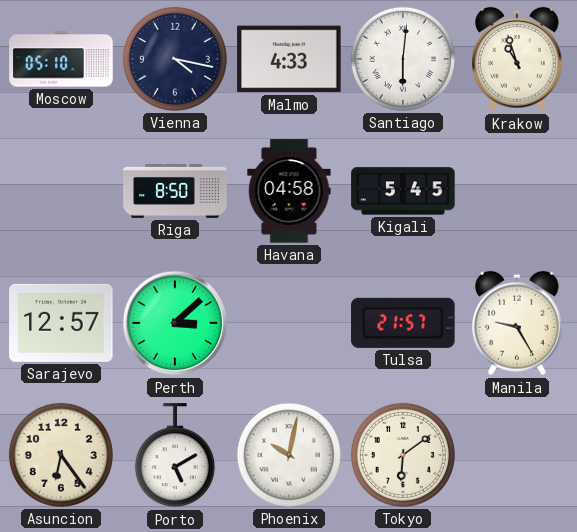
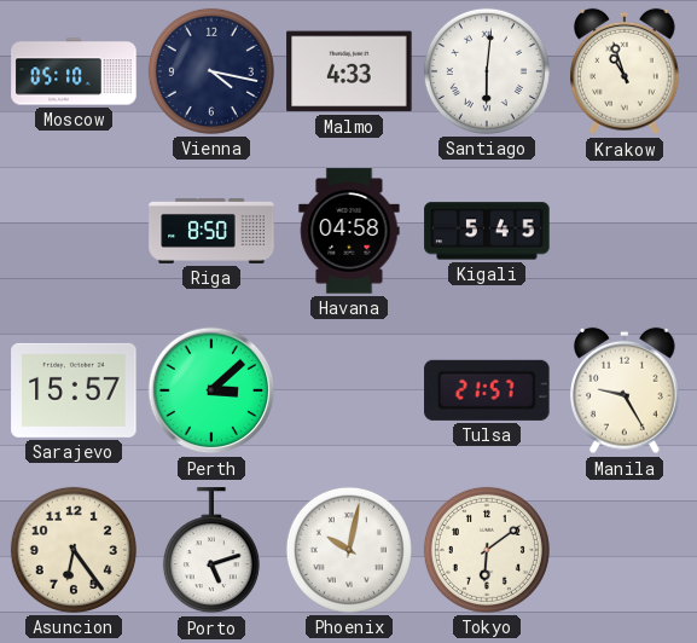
Sarajevo: 12:57 -> 15:57
Porto: 5:10 -> 5:12
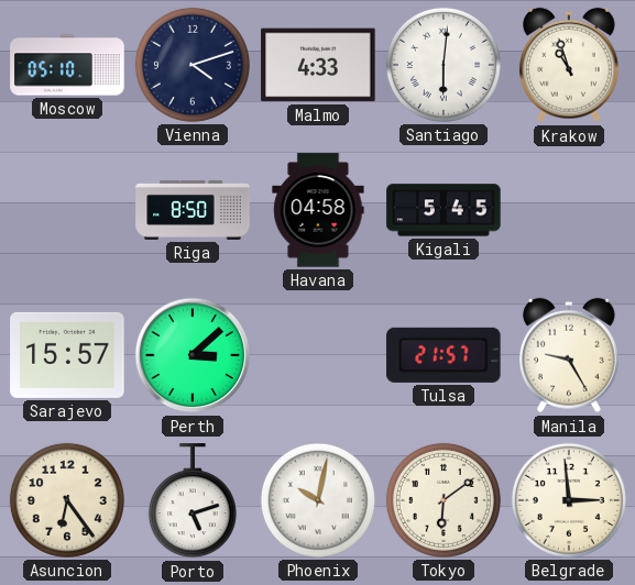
Vienna: 4:17 -> 4:12
Belgrade: none -> 2:59
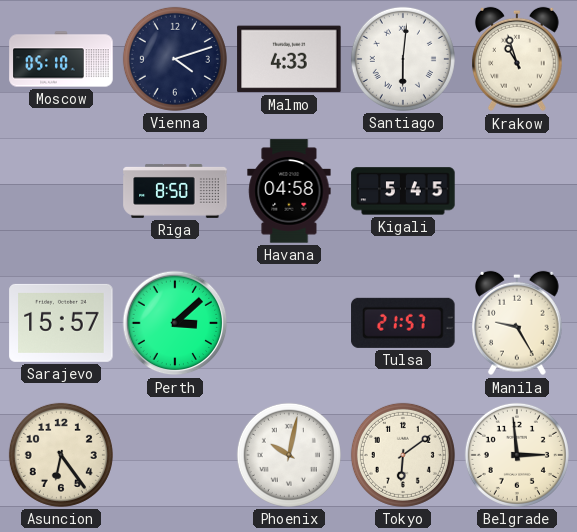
Porto: 5:12 -> none
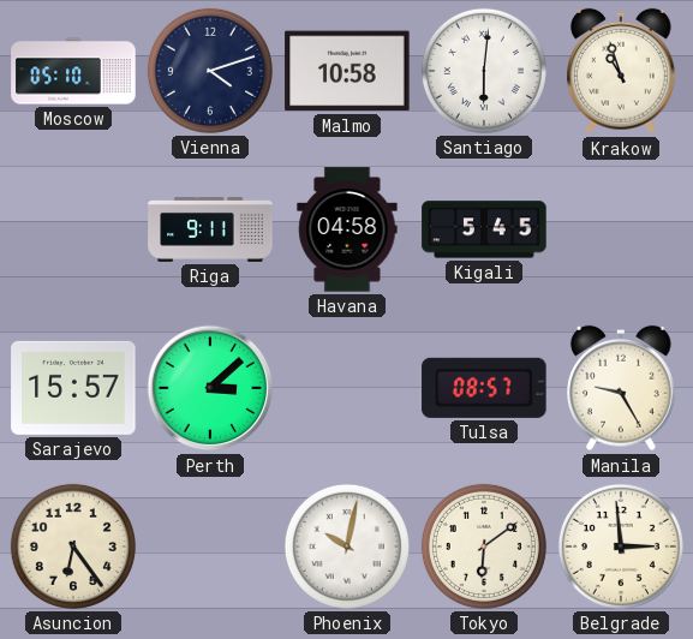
Malmo: 4:33 -> 10:58
Riga: 8:50 -> 9:11
Tulsa: 21:57 -> 08:57
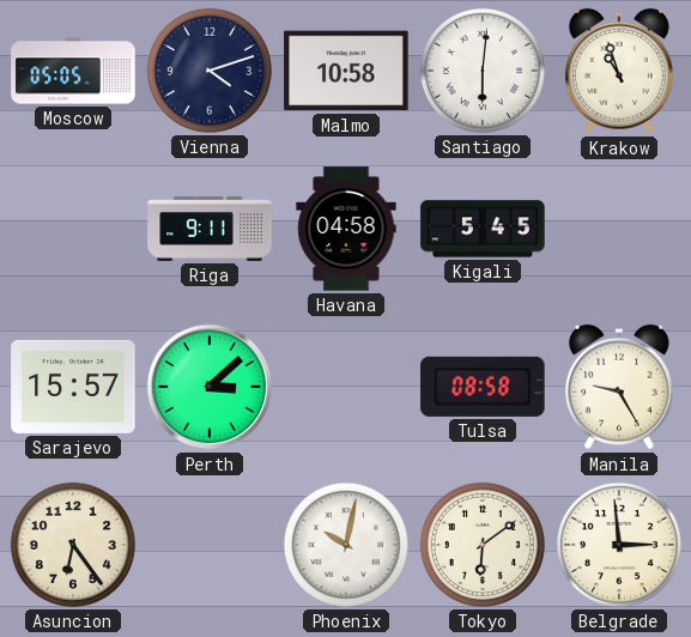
Moscow: 05:10 -> 05:05
Tulsa: 08:57 -> 08:58
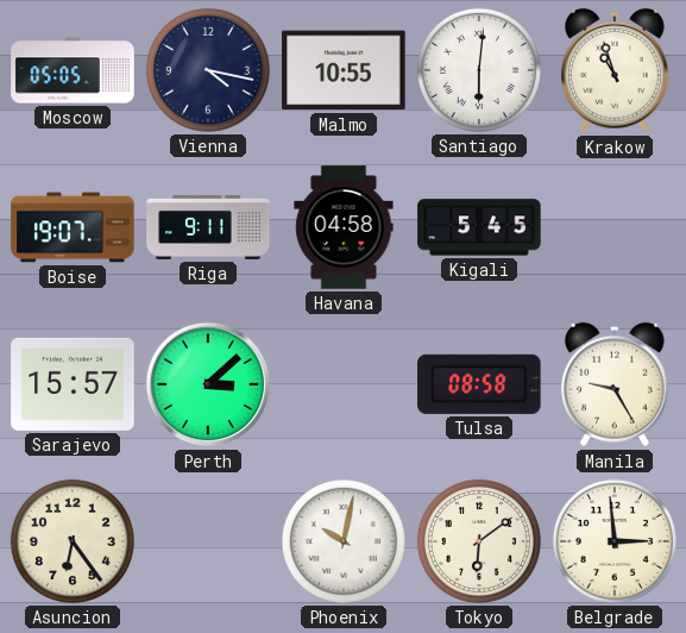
Vienna: 4:12 -> 4:17
Malmo: 10:58 -> 10:55
Boise: none -> 19:07
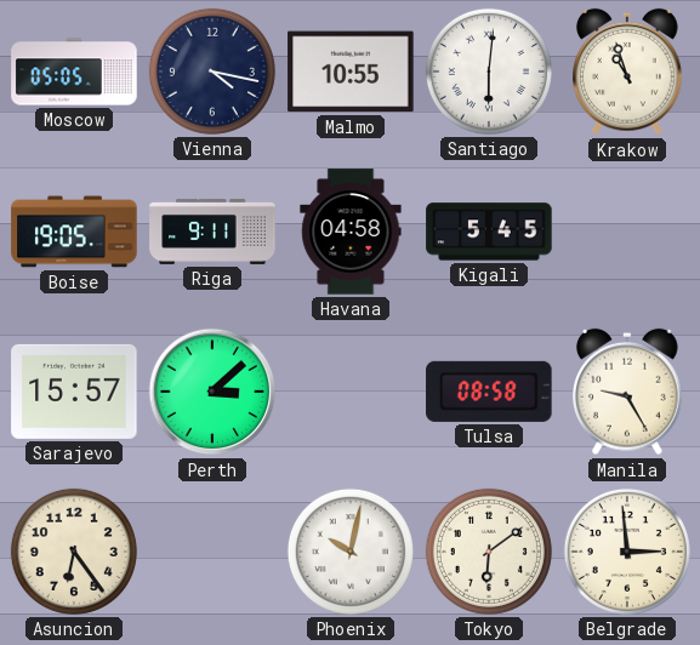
Boise: 19:07 -> 19:05
